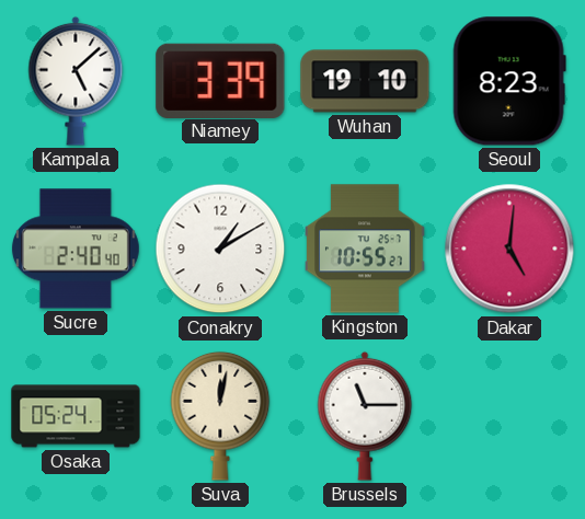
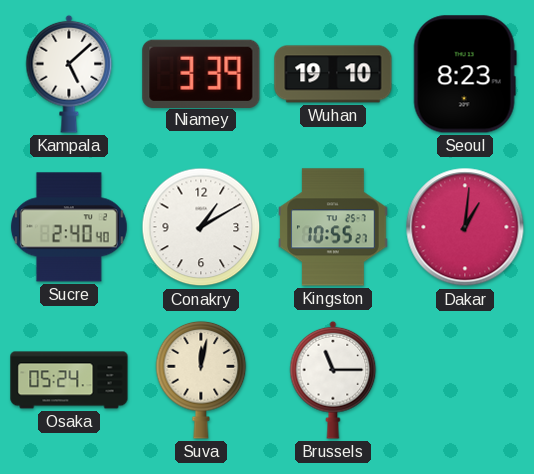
Dakar: 5:01 -> 1:01
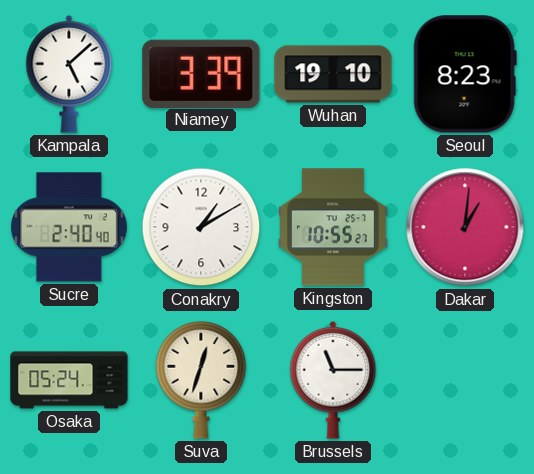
Suva: 12:02 -> 12:33
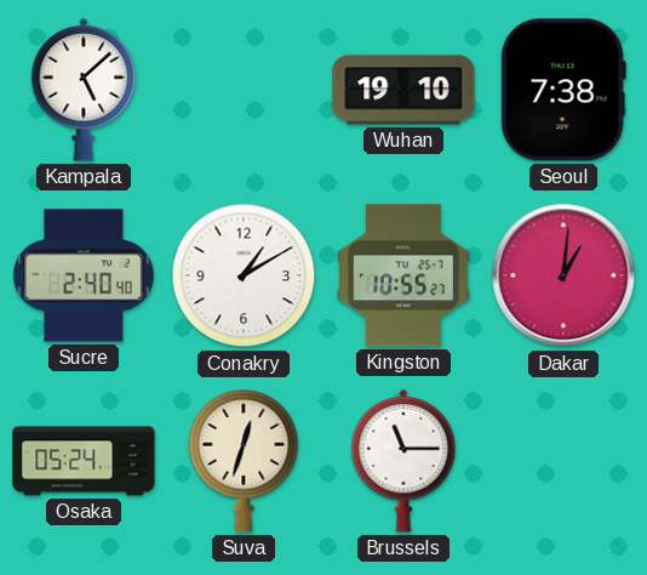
Niamey: 3:39 -> none
Seoul: 8:23 -> 7:38
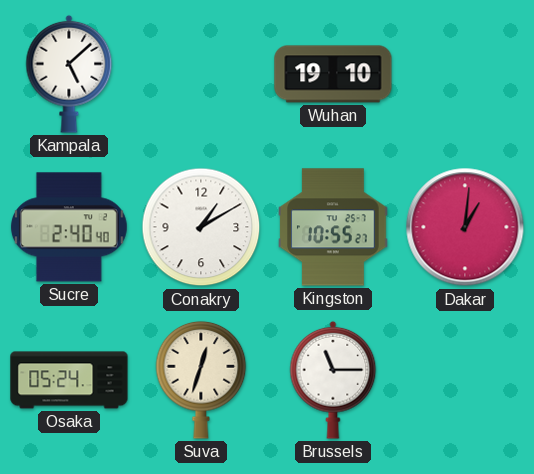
Seoul: 7:38 -> none
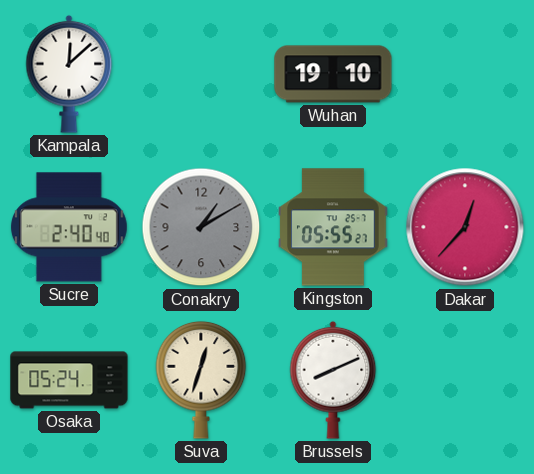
Kampala: 5:08 -> 12:08
Conakry dial: white -> grey
Kingston: 10:55 -> 05:55
Dakar: 1:01 -> 12:37
Brussels: 11:15 -> 8:11
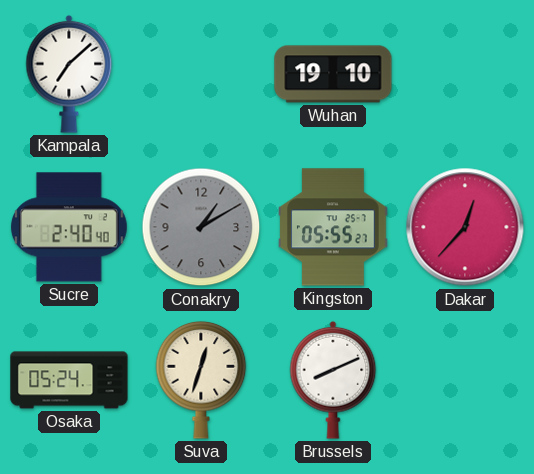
Kampala: 12:08 -> 7:08
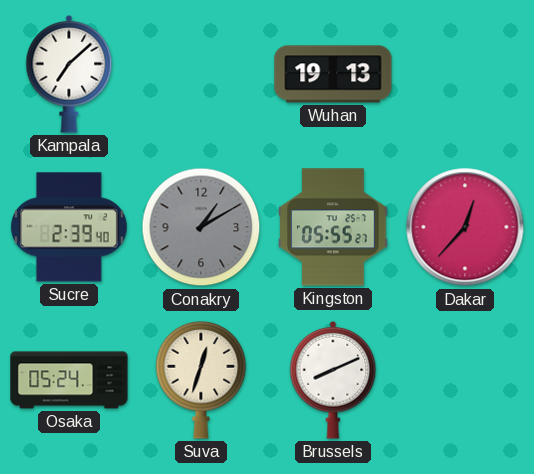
Wuhan: 19:10 -> 19:13
Sucre: 2:40 -> 2:39
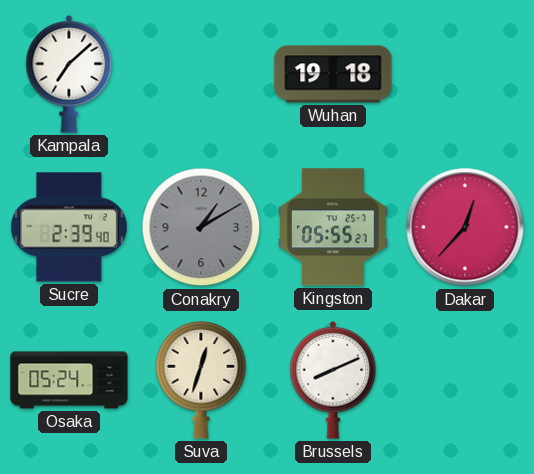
Wuhan: 19:13 -> 19:18
